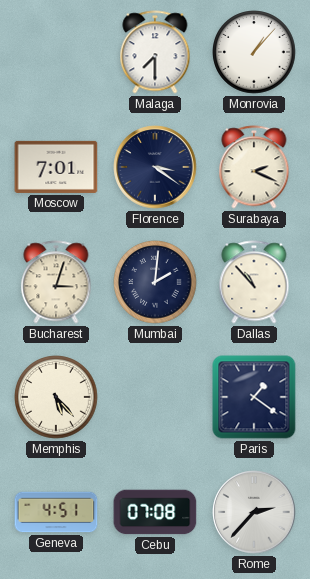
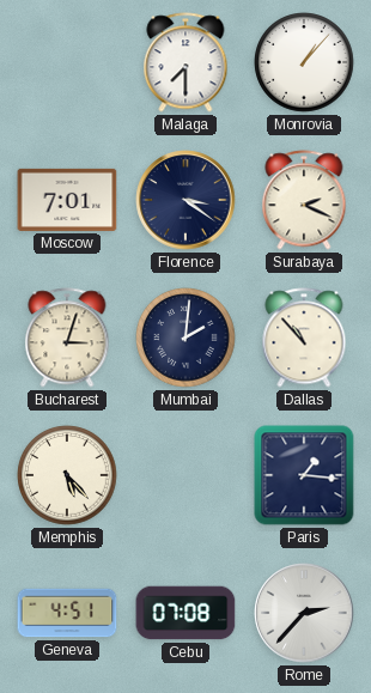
Paris: 1:21 -> 1:16
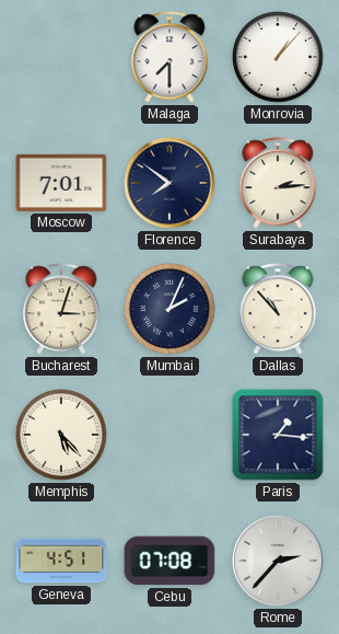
Florence: 3:21 -> 7:51
Surabaya: 2:19 -> 2:14
Mumbai: 2:01 -> 2:04
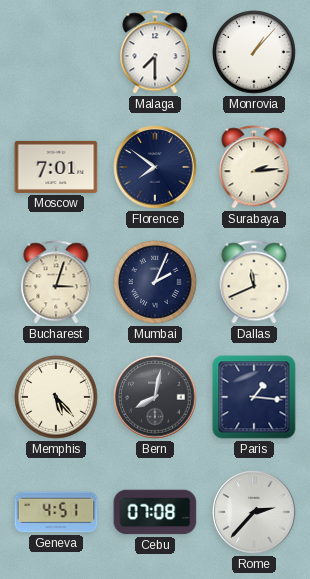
Dallas: 10:53 -> 11:41
Bern: none -> 8:02
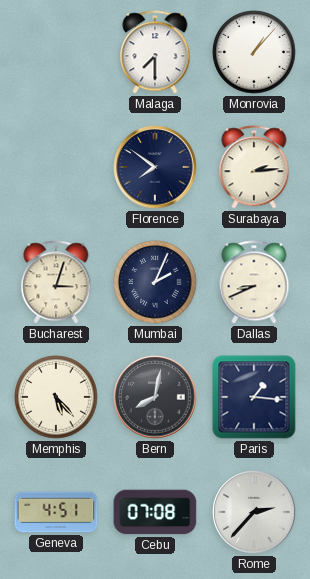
Moscow: 7:01 -> none
Dallas: 11:41 -> 8:41
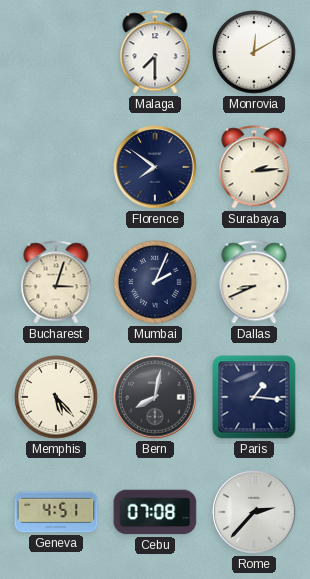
Monrovia: 1:07 -> 12:10
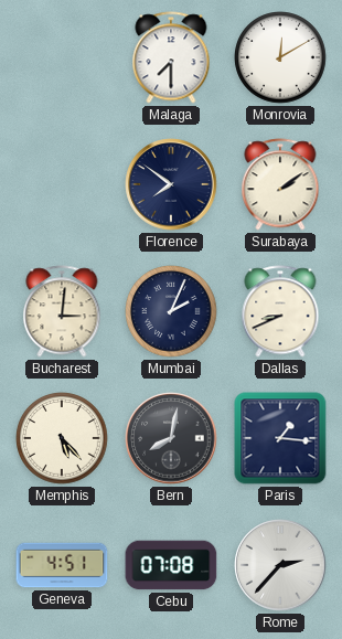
Surabaya: 2:14 -> 2:09
Bucharest: 3:03 -> 3:01
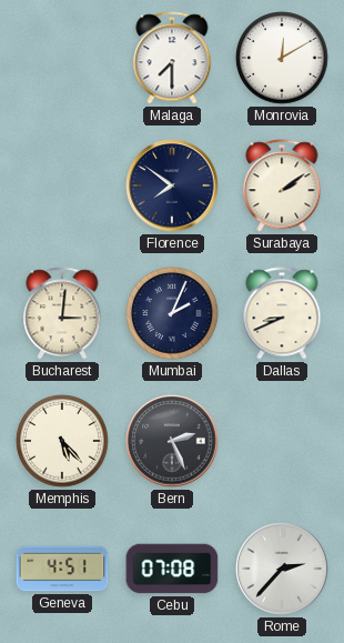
Bern: 8:02 -> 2:26
Paris: 1:16 -> none
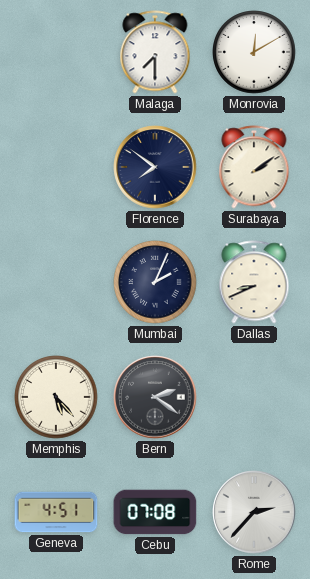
Bucharest: 3:01 -> none
Bern: 2:26 -> 2:21
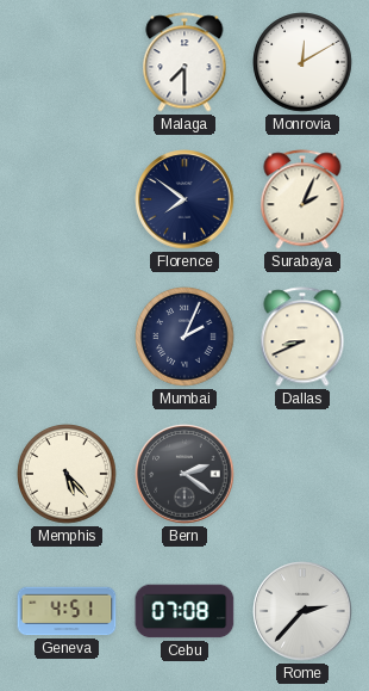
Surabaya: 2:09 -> 2:04
